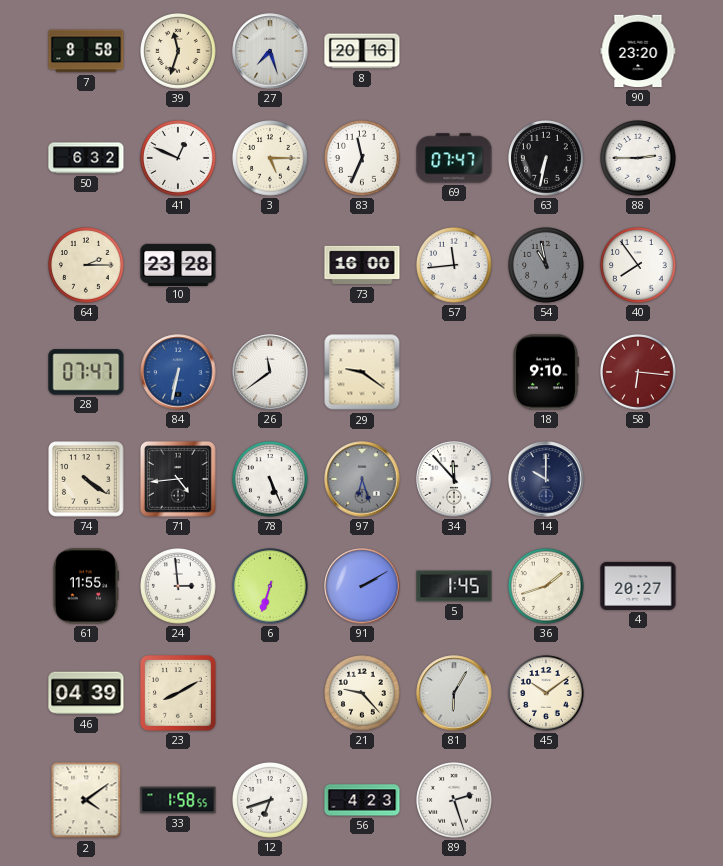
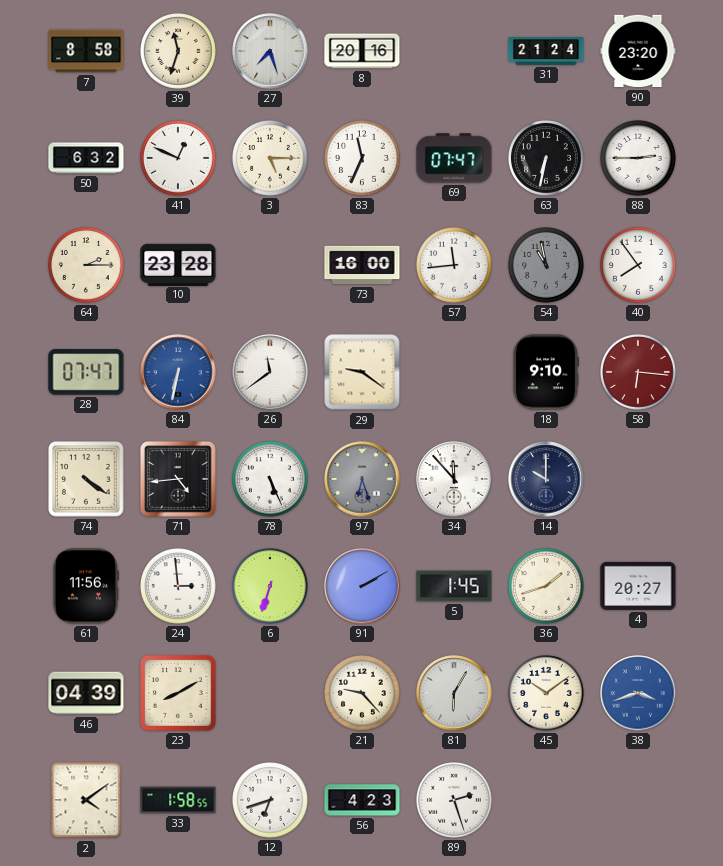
31: none -> 21:24
61: 11:55 -> 11:56
38: none -> 3:42
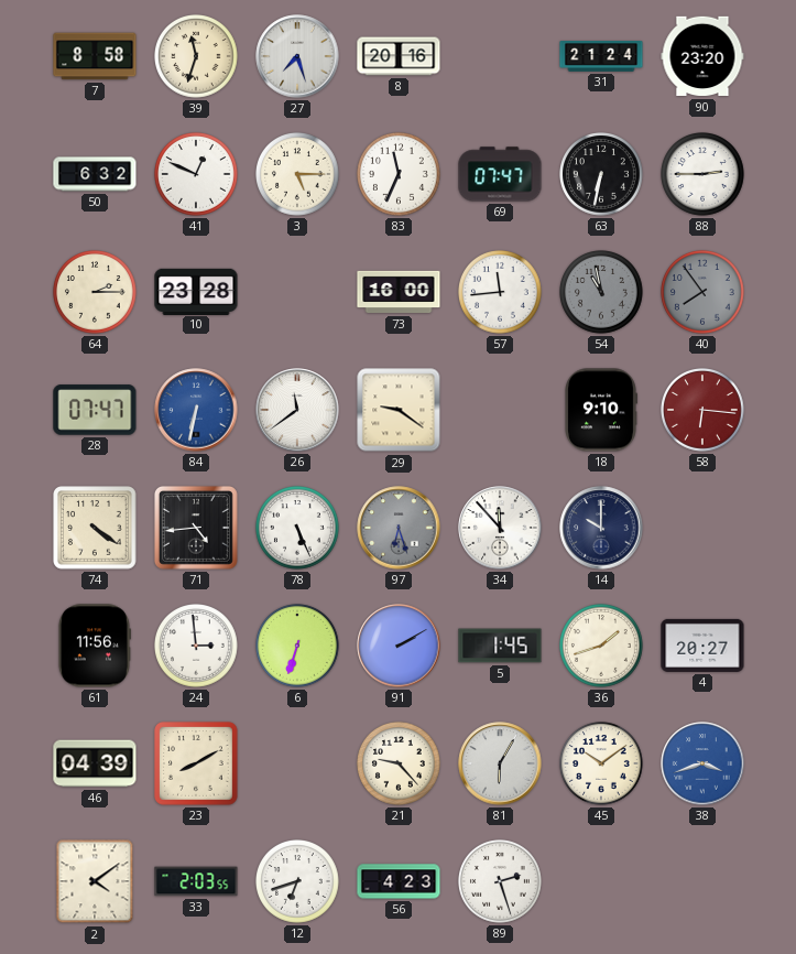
40 dial: white -> grey
33: 1:58 -> 2:03
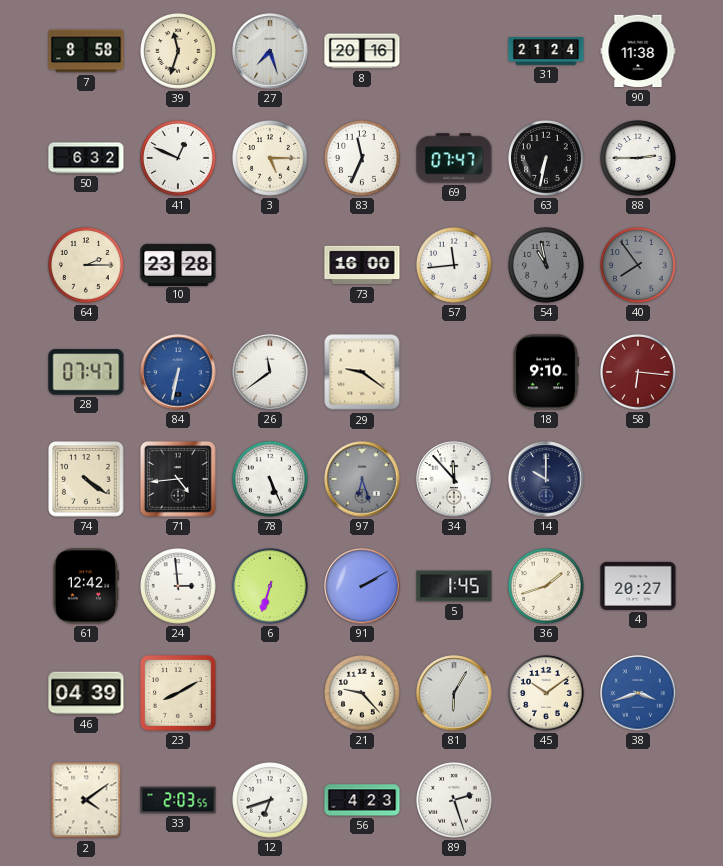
90: 23:20 -> 11:38
61: 11:56 -> 12:42
